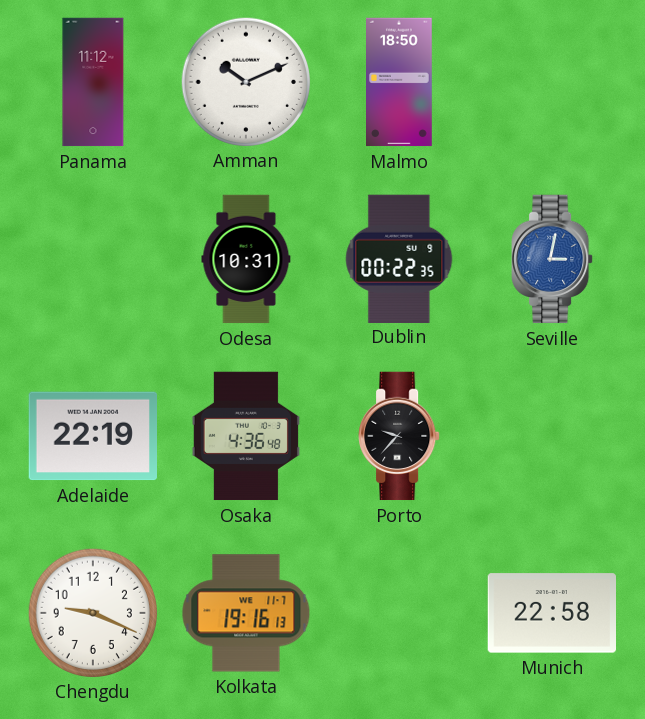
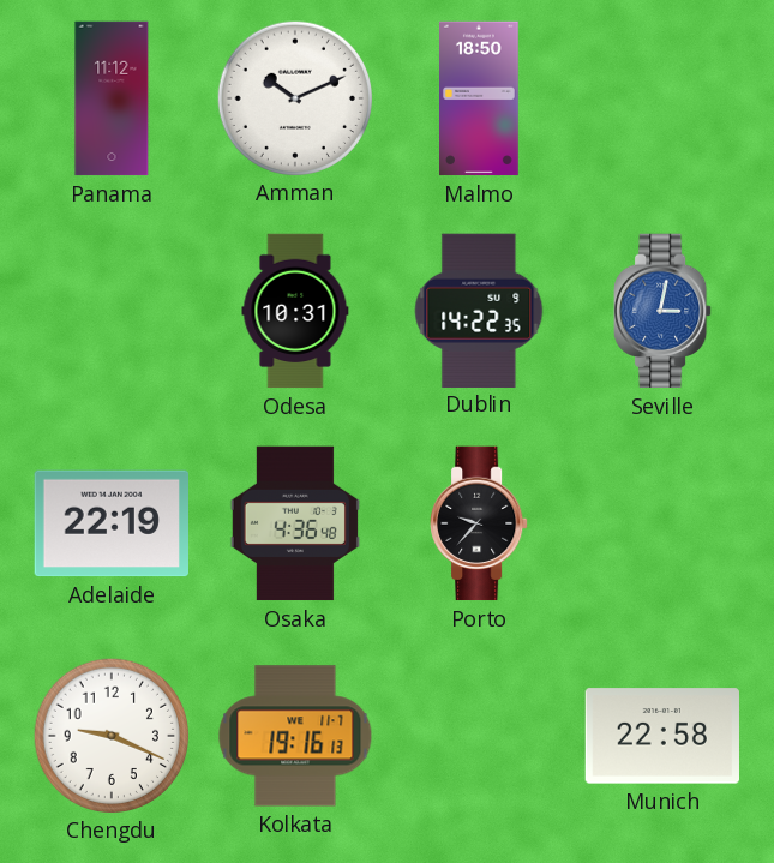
Dublin: 00:22 -> 14:22
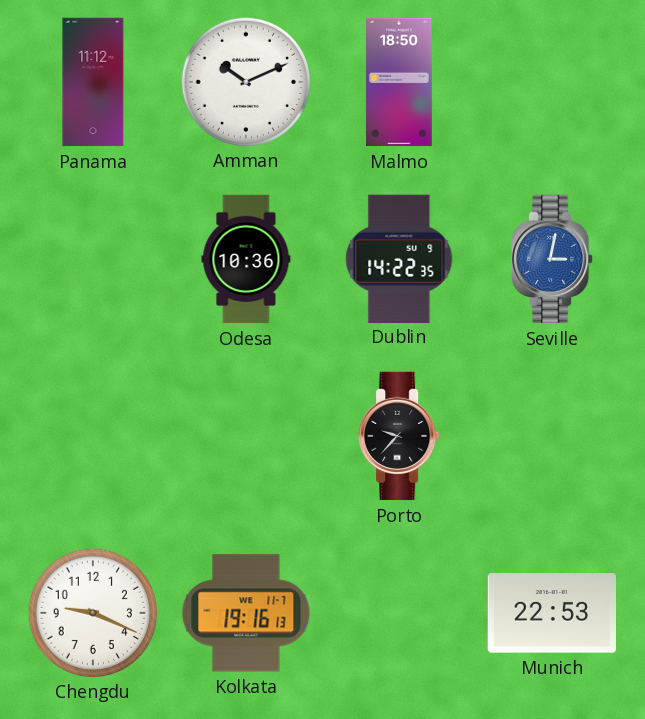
Odesa: 10:31 -> 10:36
Adelaide: 22:19 -> none
Osaka: 4:36 -> none
Munich: 22:58 -> 22:53
